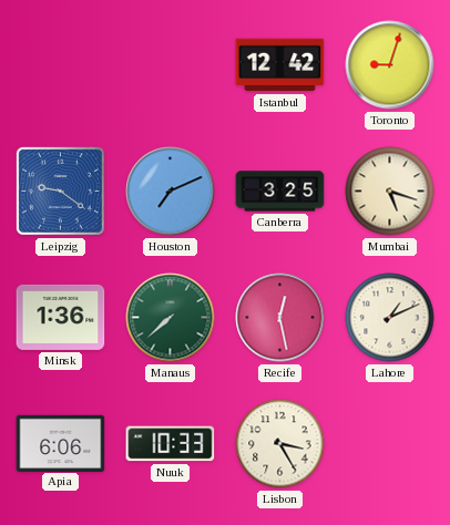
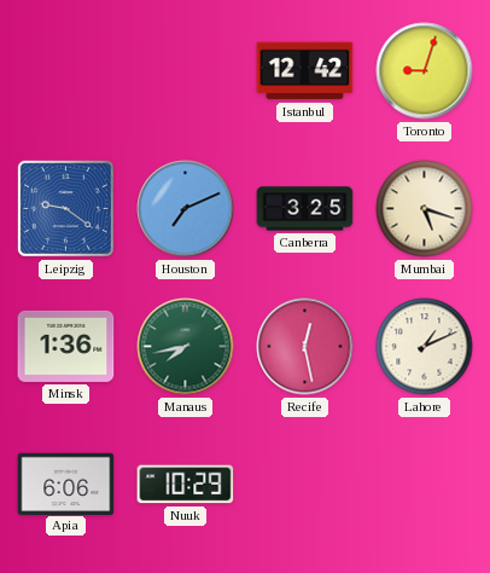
Manaus: 7:38 -> 7:43
Nuuk: 10:33 -> 10:29
Lisbon: 3:25 -> none
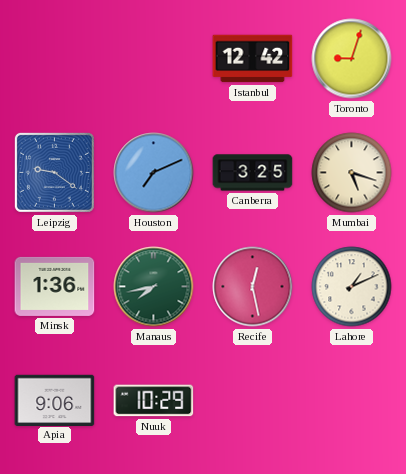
Apia: 6:06 -> 9:06
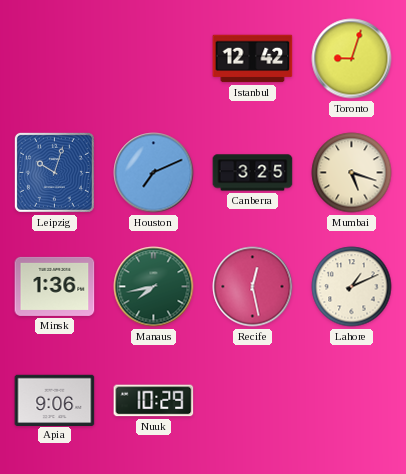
Leipzig: 9:21 -> 10:03
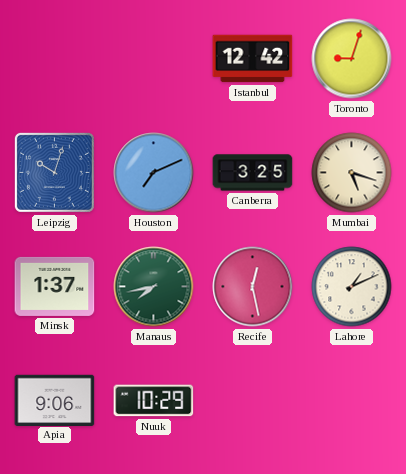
Minsk: 1:36 -> 1:37
